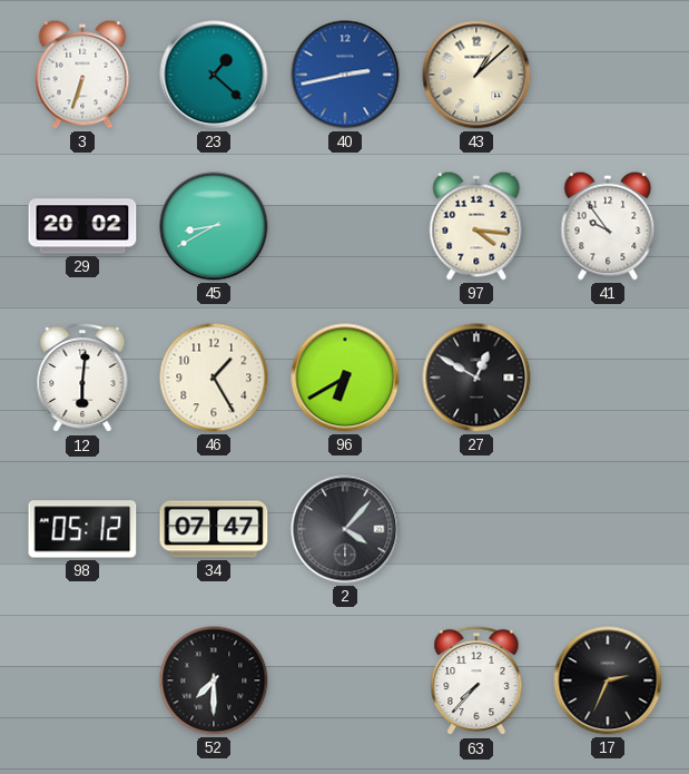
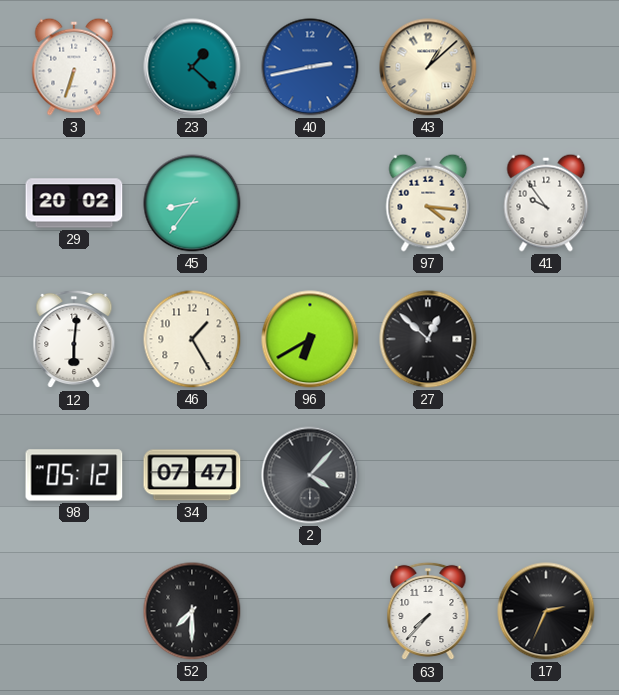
45: 8:40 -> 8:36
27: 12:50 -> 12:52
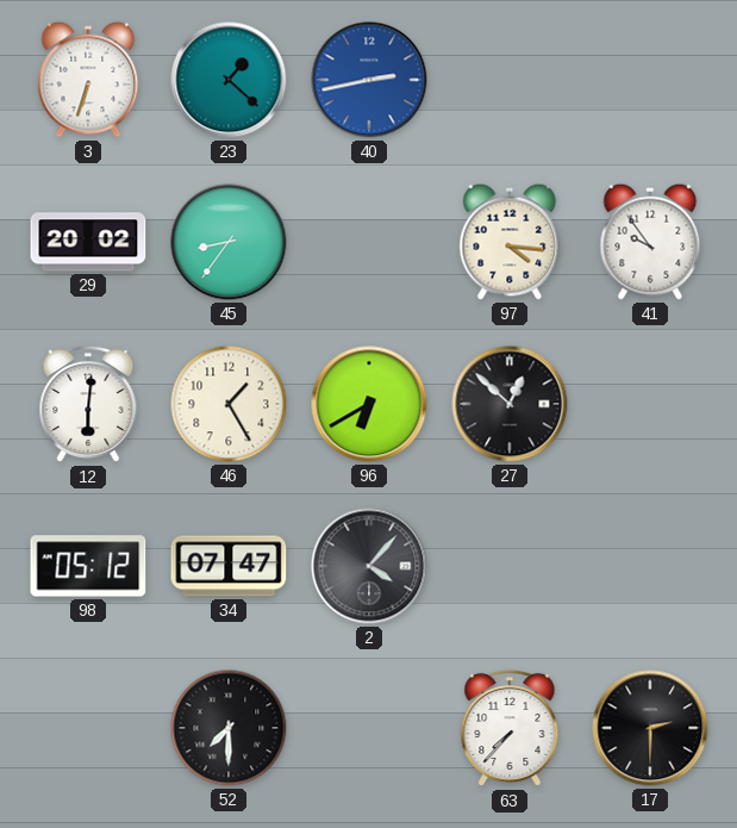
43: 1:08 -> none
17: 2:34 -> 2:30
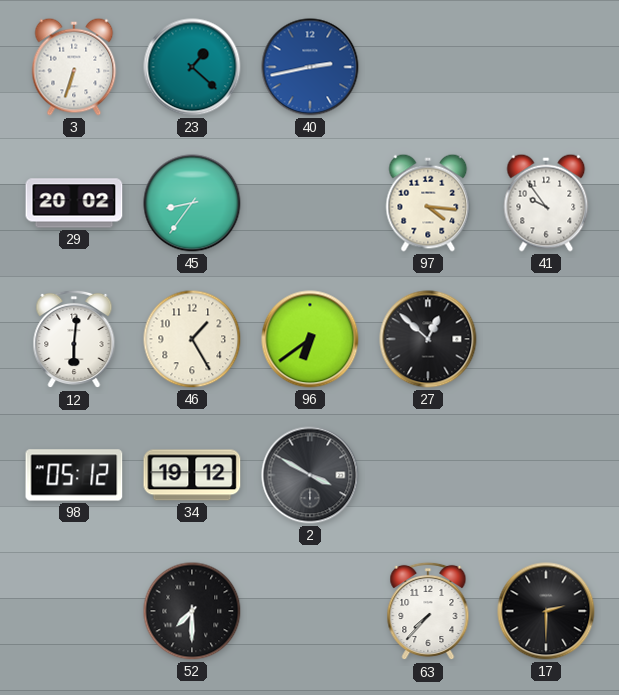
96: 6:40 -> 6:39
34: 07:47 -> 19:12
2: 4:07 -> 3:50
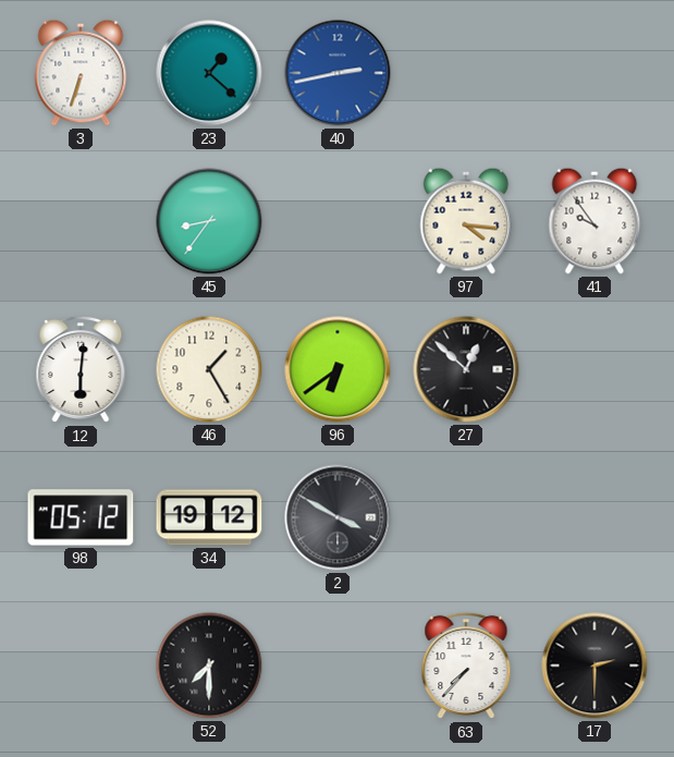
29: 20:02 -> none
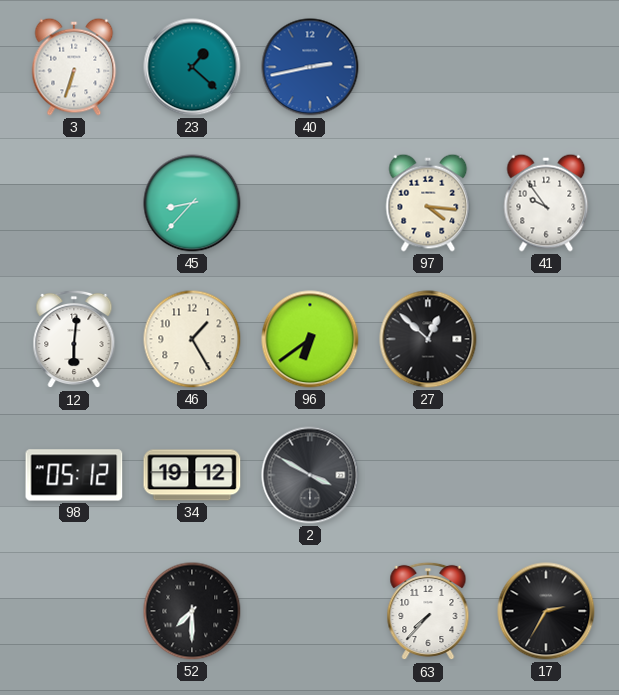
45: 8:36 -> 8:37
17: 2:30 -> 2:35
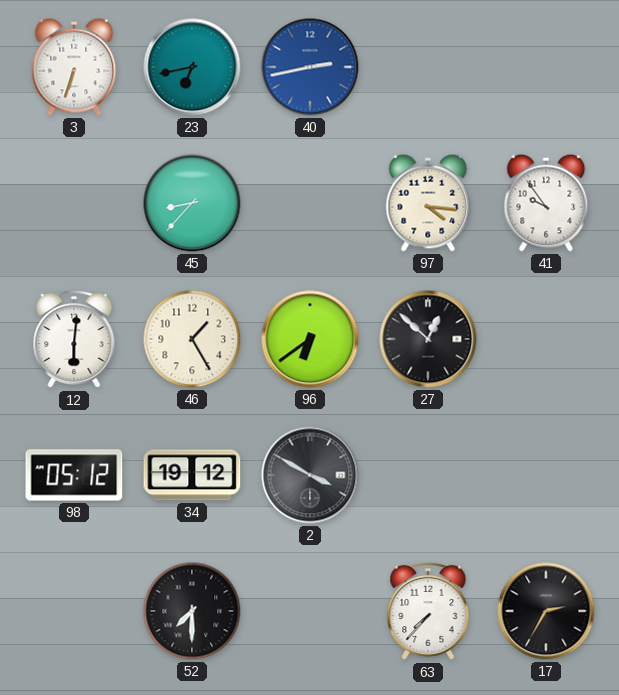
23: 1:22 -> 6:43
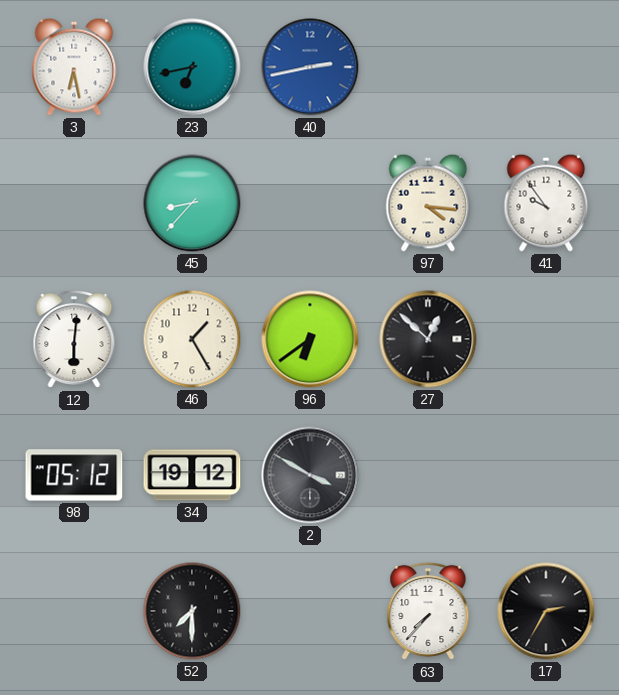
3: 6:33 -> 6:28
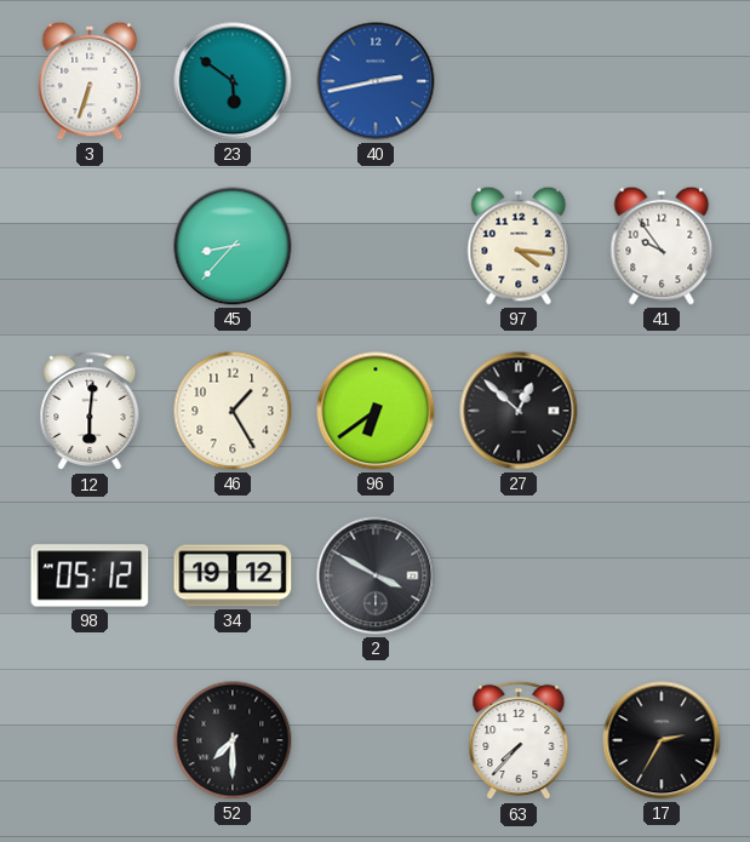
3: 6:28 -> 6:33
23: 6:43 -> 5:51
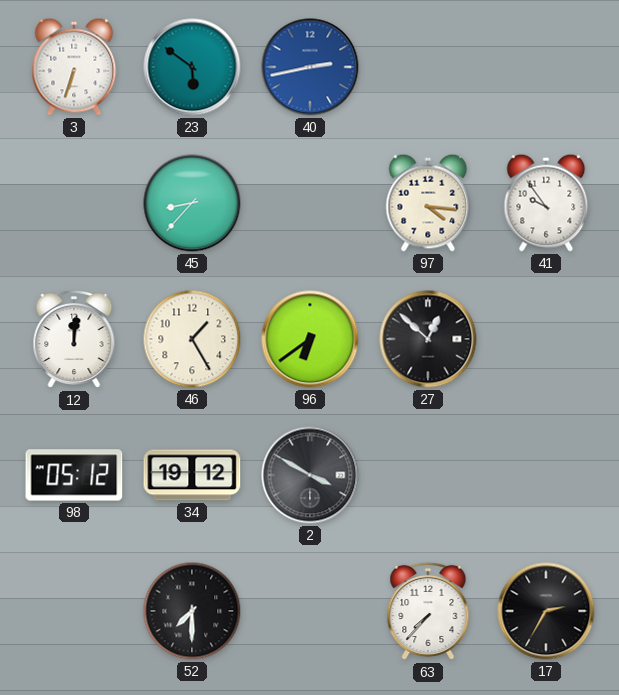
12: 6:01 -> 12:01
